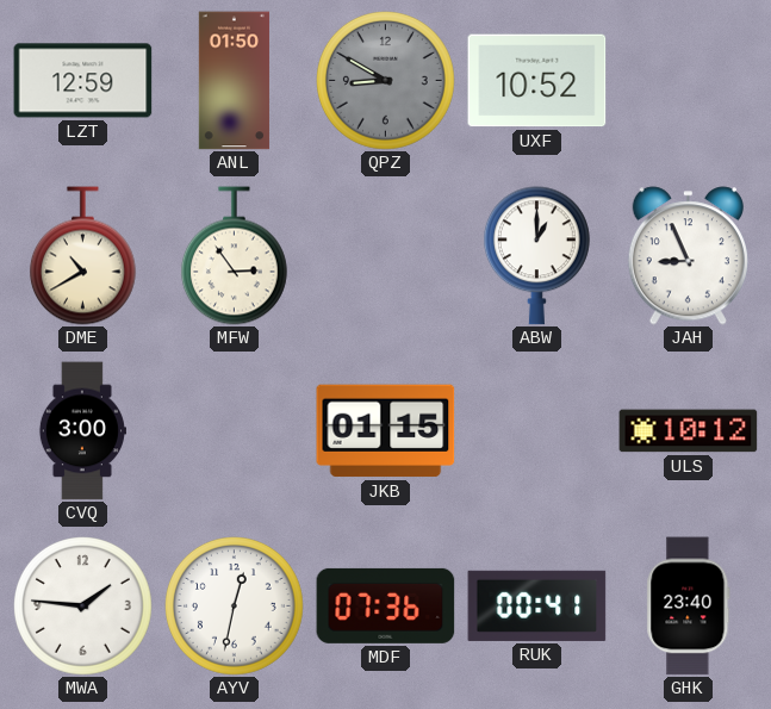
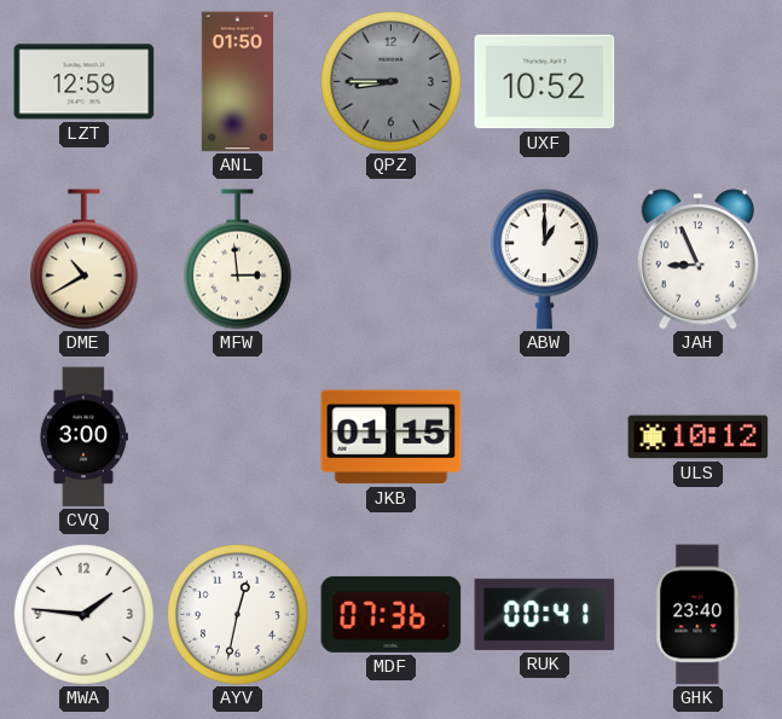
QPZ: 8:50 -> 8:45
MFW: 2:54 -> 2:59
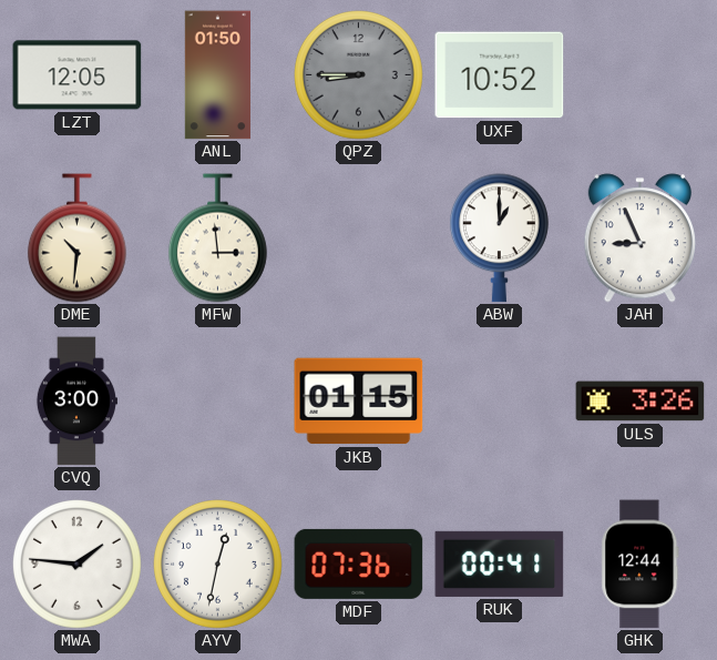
LZT: 12:59 -> 12:05
DME: 10:40 -> 10:31
ULS: 10:12 -> 3:26
GHK: 23:40 -> 12:44
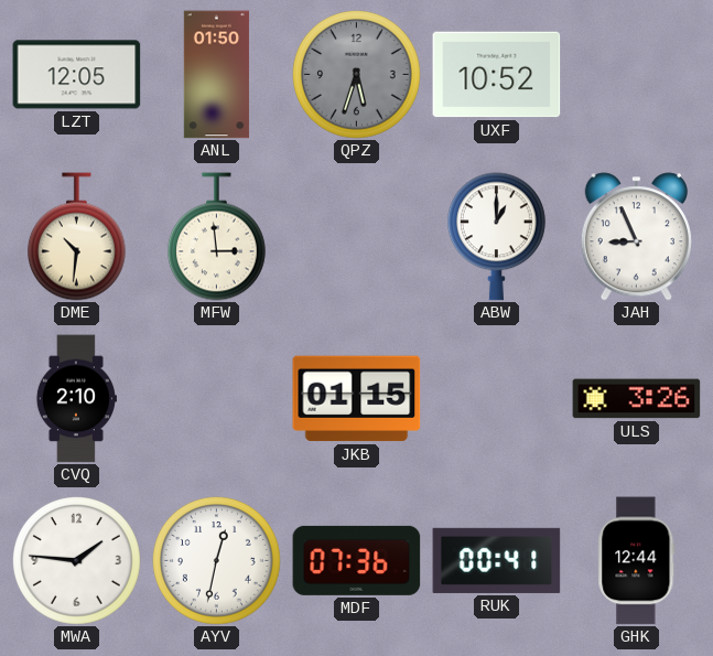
QPZ: 8:45 -> 5:33
CVQ: 3:00 -> 2:10
